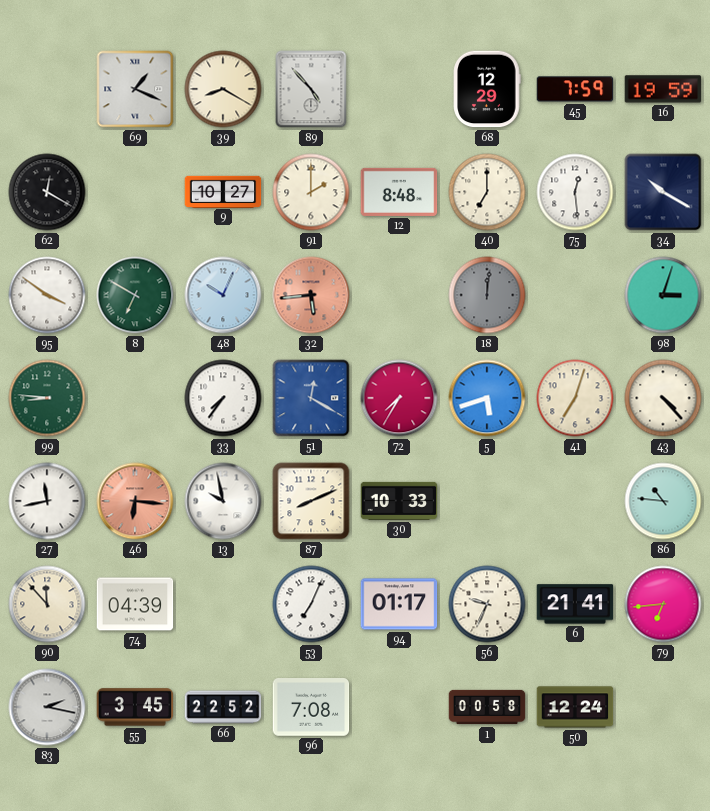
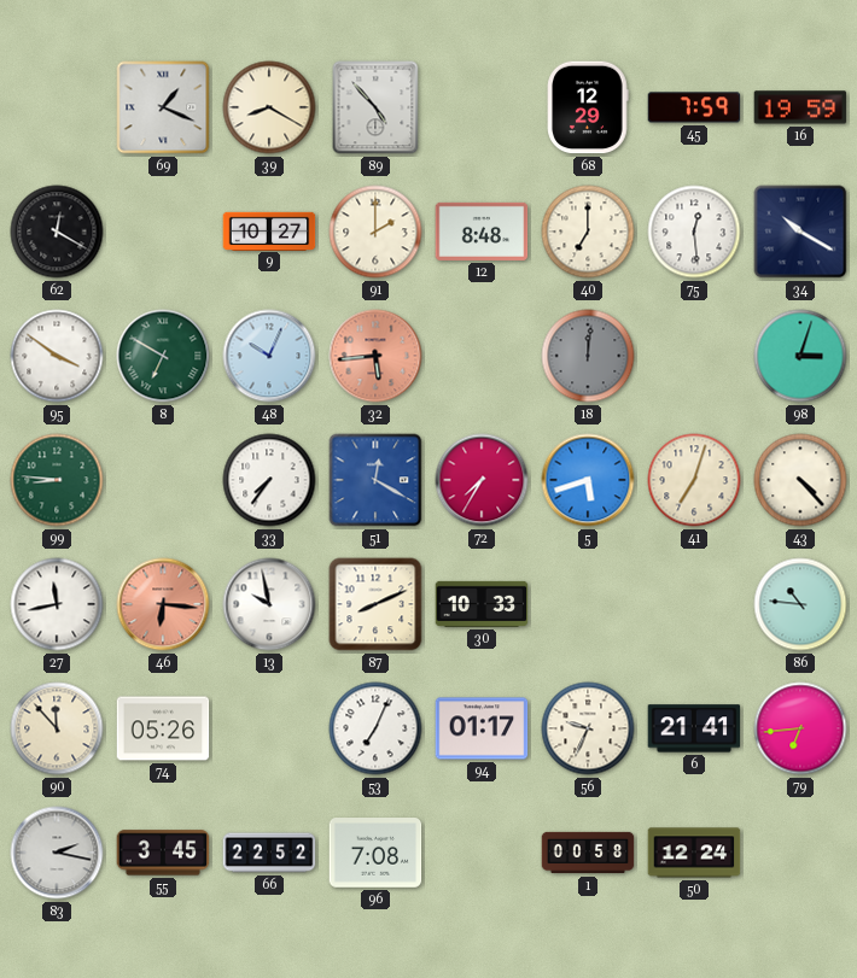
74: 04:39 -> 05:26
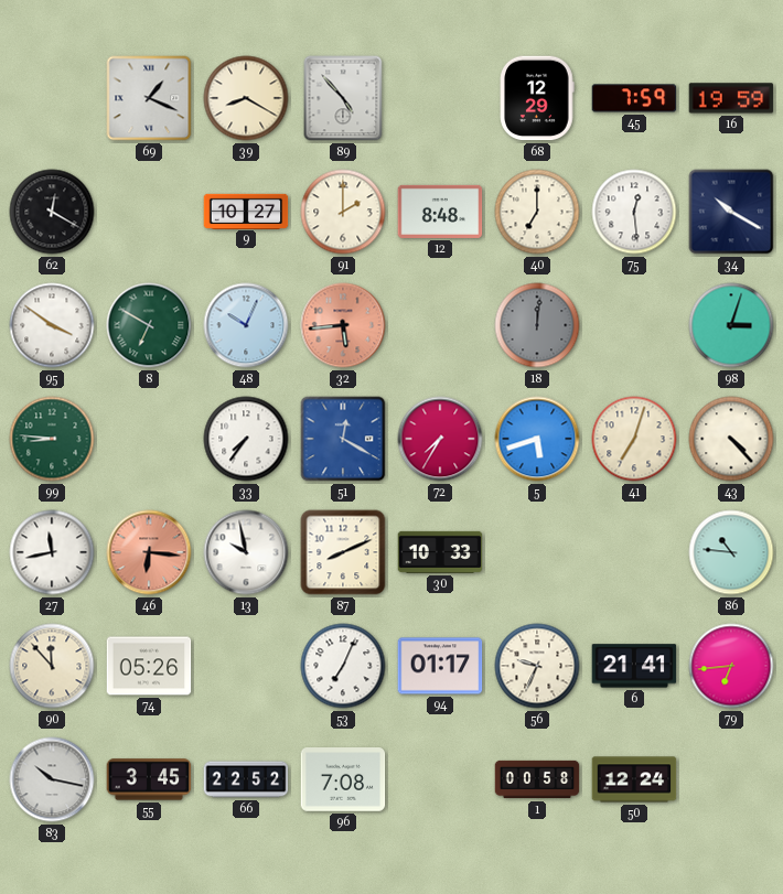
83: 2:17 -> 10:17
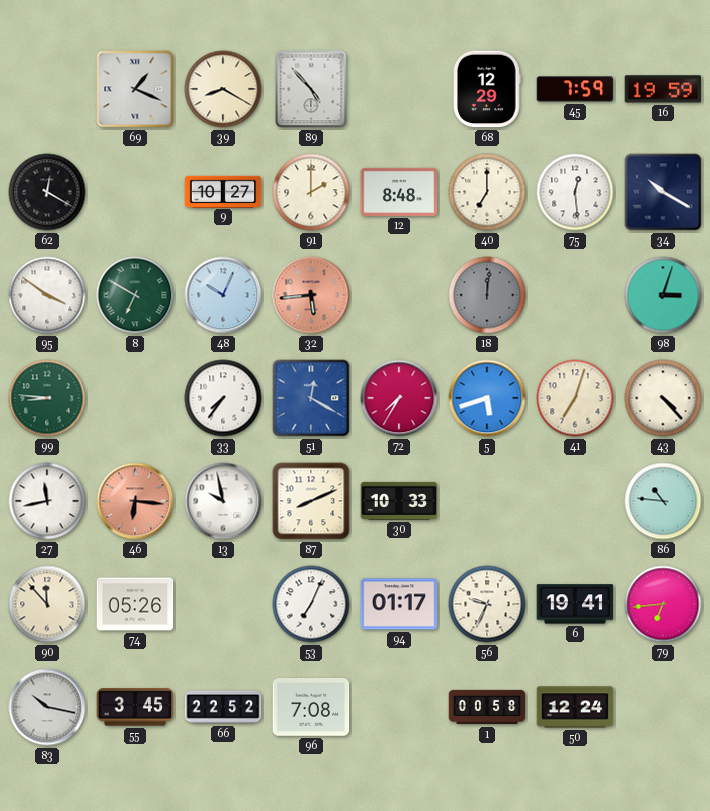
6: 21:41 -> 19:41
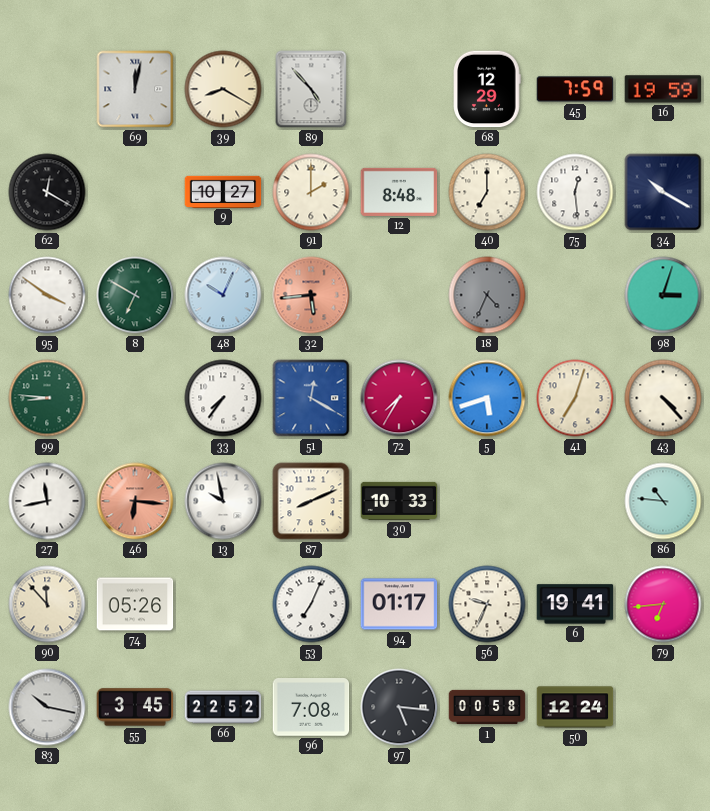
69: 1:19 -> 12:02
18: 12:01 -> 4:34
97: none -> 5:16
